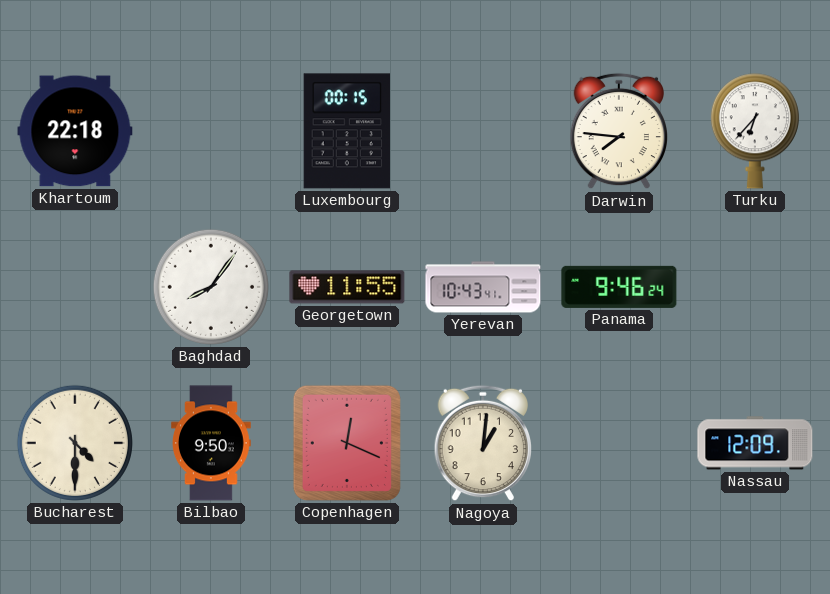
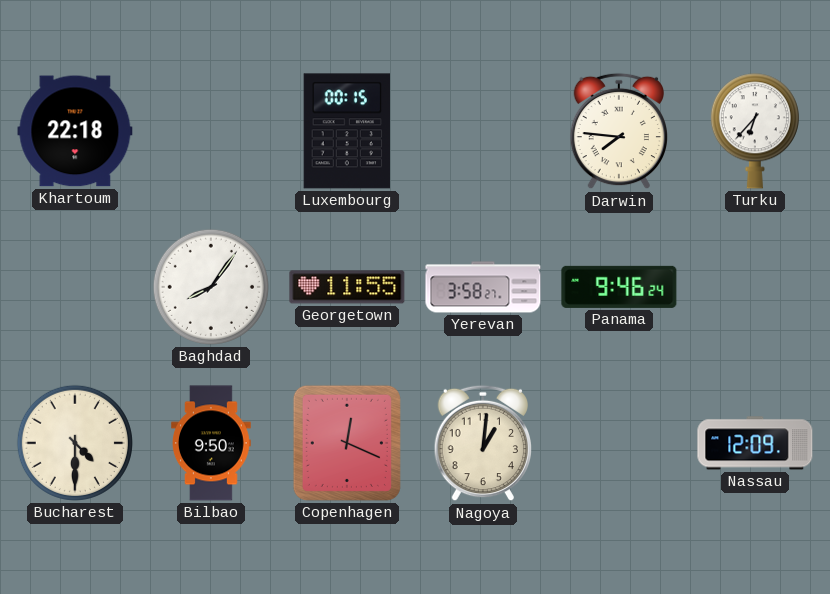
Yerevan: 10:43 -> 3:58
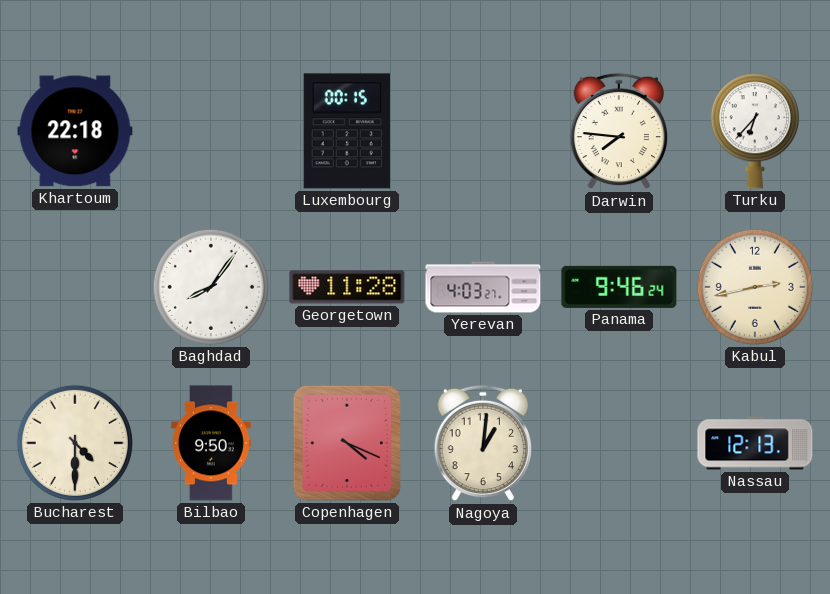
Georgetown: 11:55 -> 11:28
Yerevan: 3:58 -> 4:03
Kabul: none -> 2:43
Copenhagen: 12:19 -> 4:19
Nassau: 12:09 -> 12:13
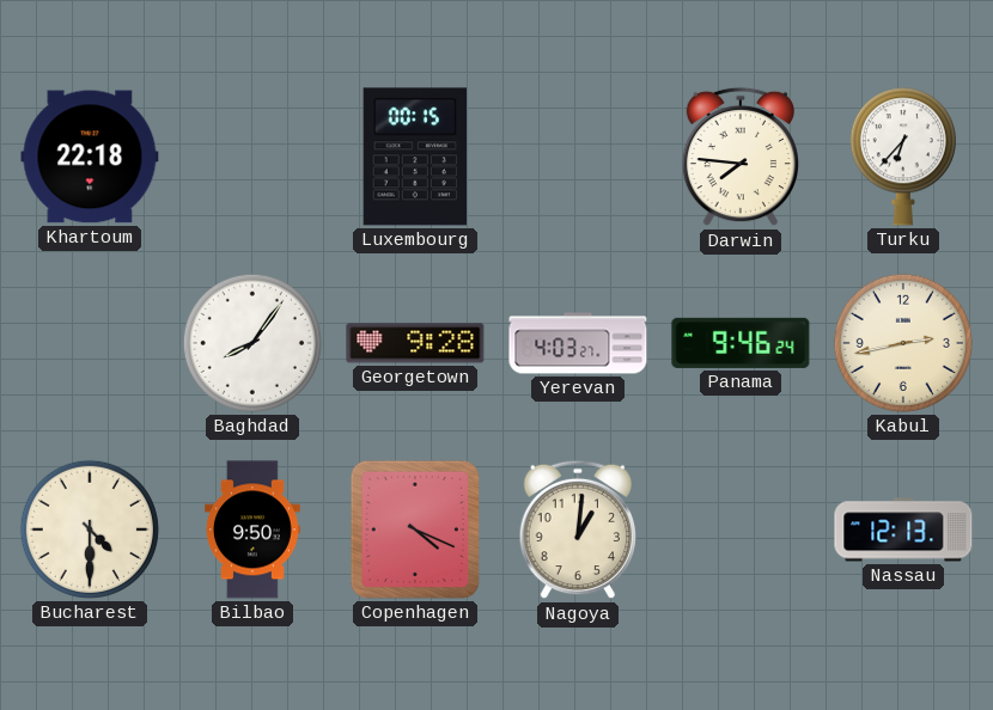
Georgetown: 11:28 -> 9:28
